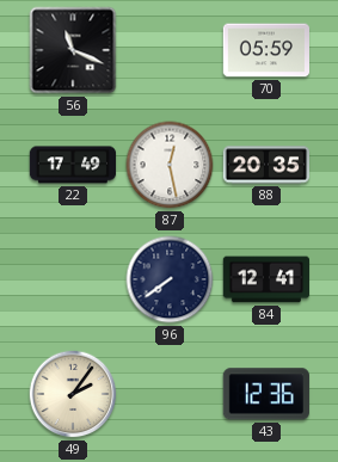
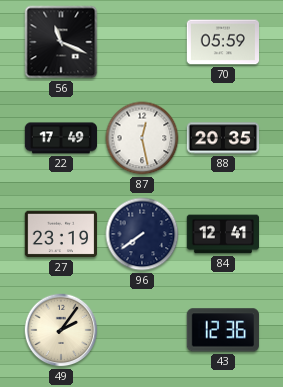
27: none -> 23:19
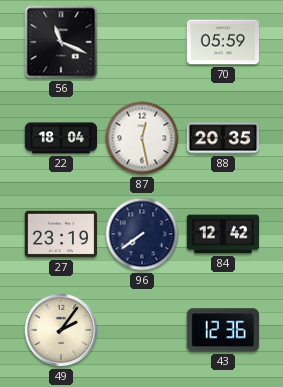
22: 17:49 -> 18:04
84: 12:41 -> 12:42
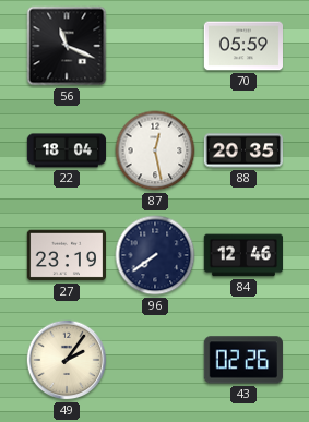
84: 12:42 -> 12:46
43: 12:36 -> 02:26
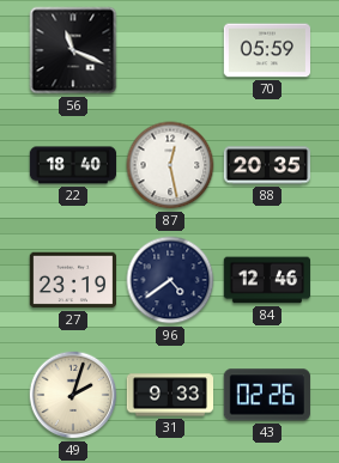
22: 18:04 -> 18:40
96: 7:39 -> 4:39
49: 2:06 -> 2:03
31: none -> 9:33
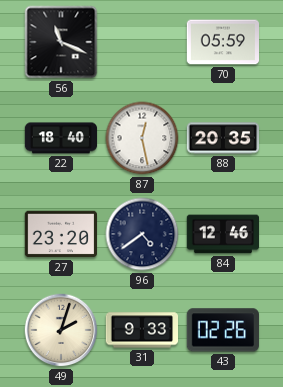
27: 23:19 -> 23:20
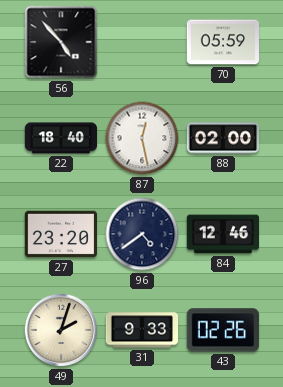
56: 11:19 -> 4:53
88: 20:35 -> 02:00
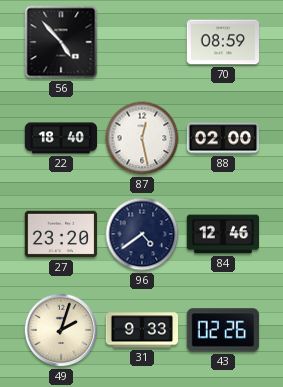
70: 05:59 -> 08:59
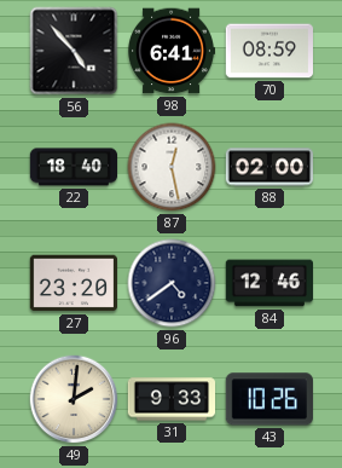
98: none -> 6:41
49: 2:03 -> 2:01
43: 02:26 -> 10:26
